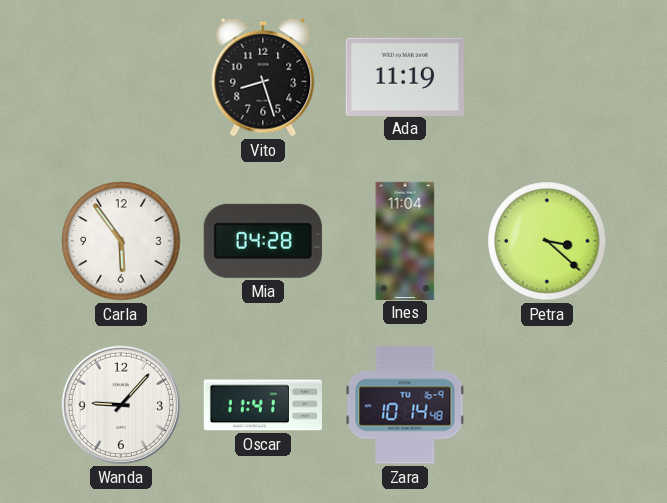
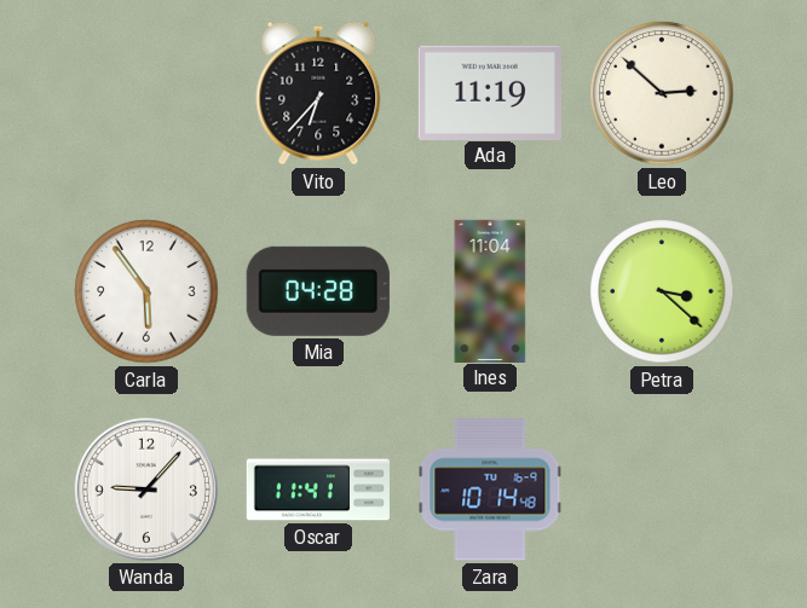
Vito: 8:27 -> 6:37
Leo: none -> 2:52
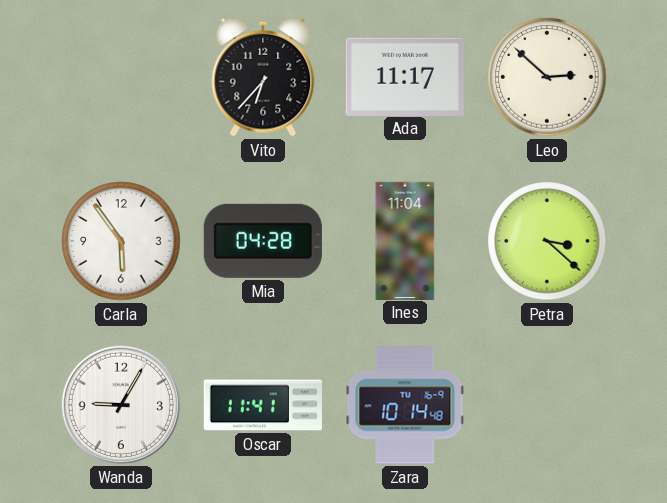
Ada: 11:19 -> 11:17
Wanda: 9:07 -> 9:05
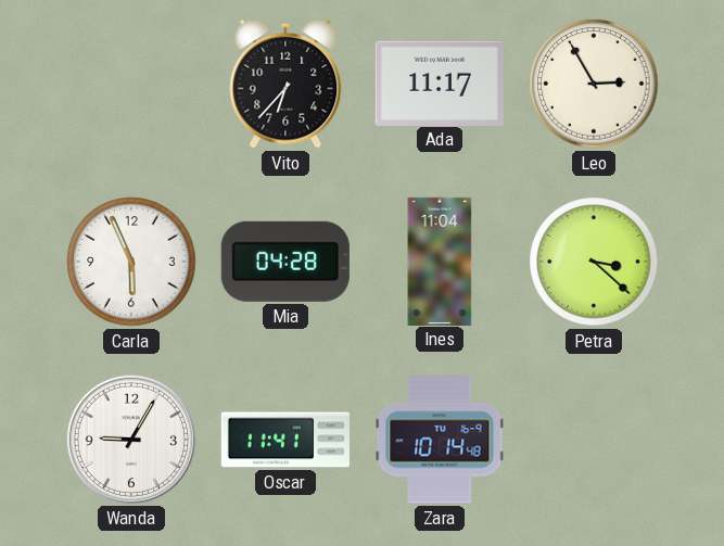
Leo: 2:52 -> 2:55
Carla: 5:54 -> 5:56
